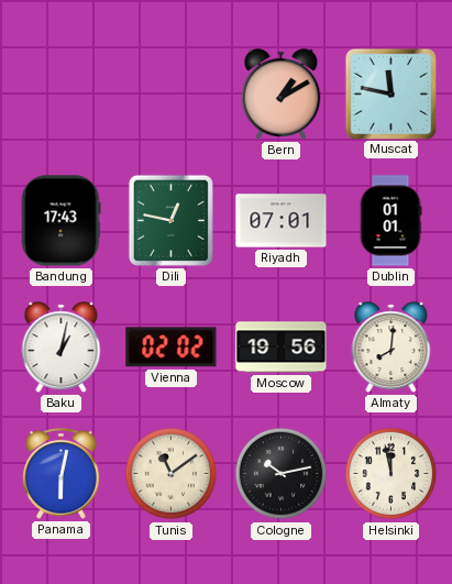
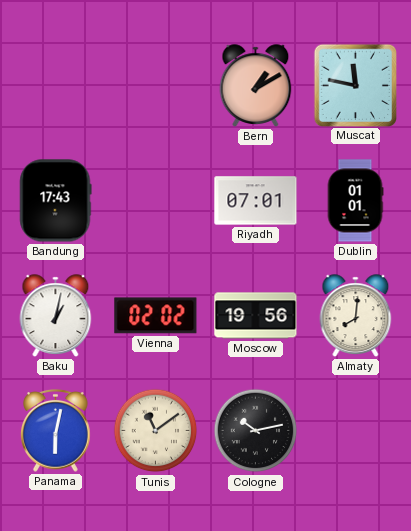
Dili: 12:47 -> none
Helsinki: 11:58 -> none
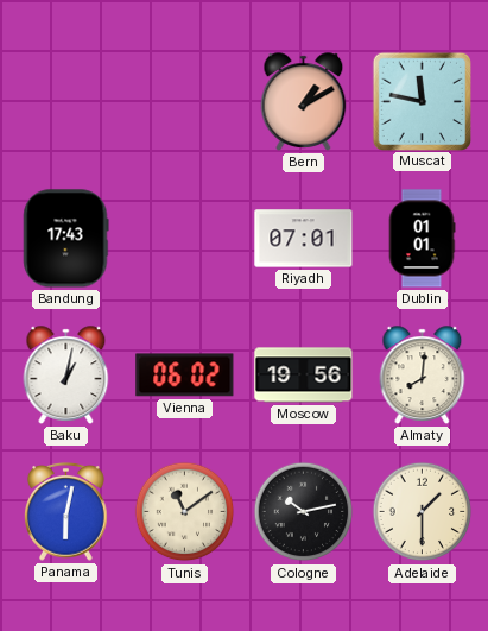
Vienna: 02:02 -> 06:02
Adelaide: none -> 1:30
